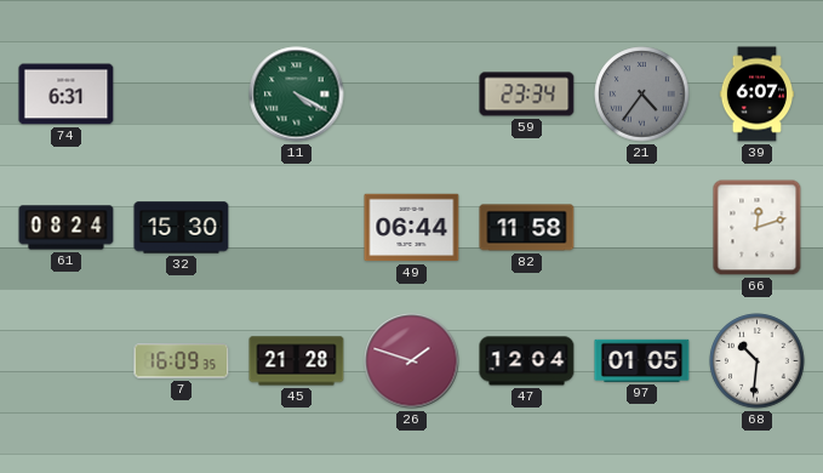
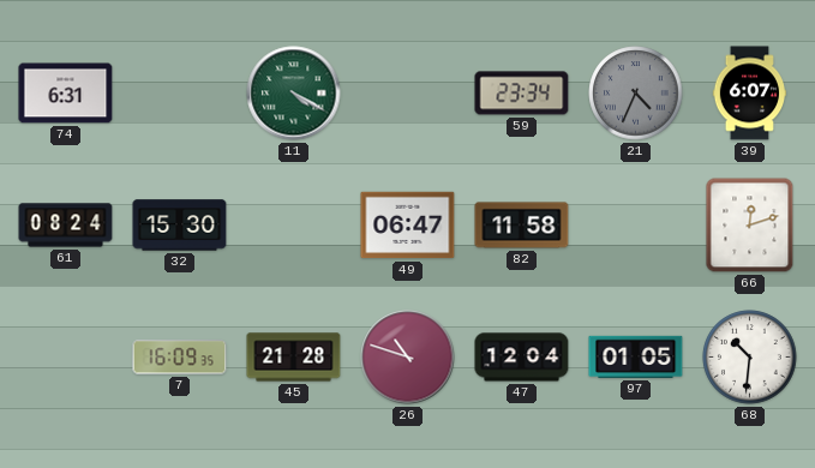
21: 4:36 -> 4:34
49: 06:44 -> 06:47
26: 1:48 -> 10:48
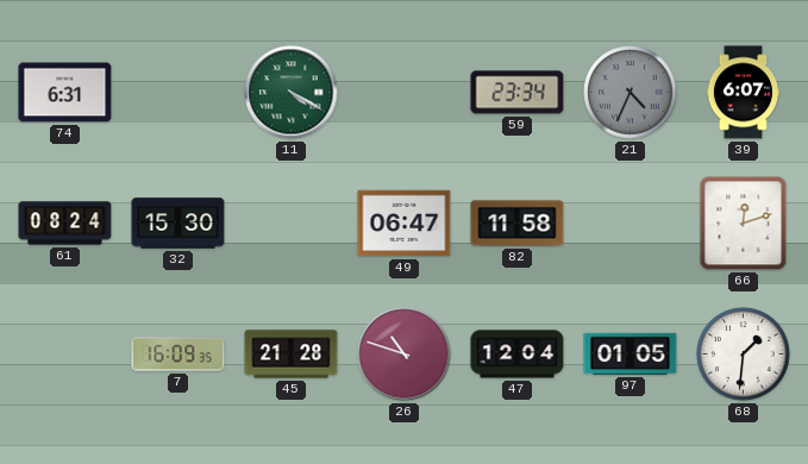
68: 10:31 -> 1:31
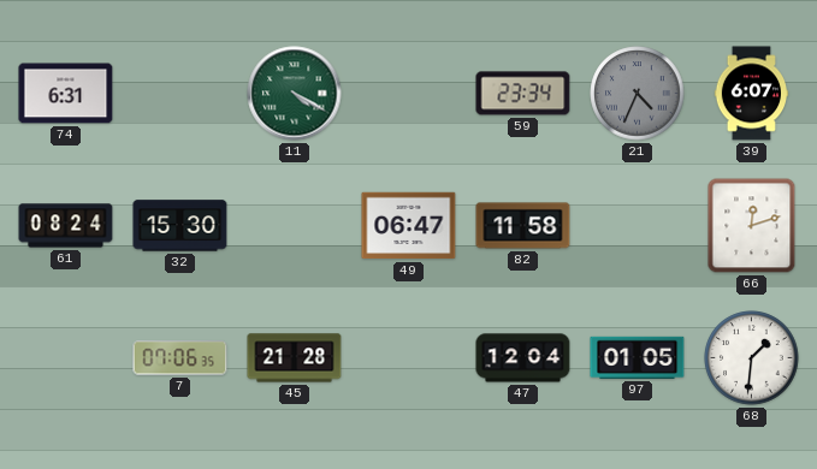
7: 16:09 -> 07:06
26: 10:48 -> none
